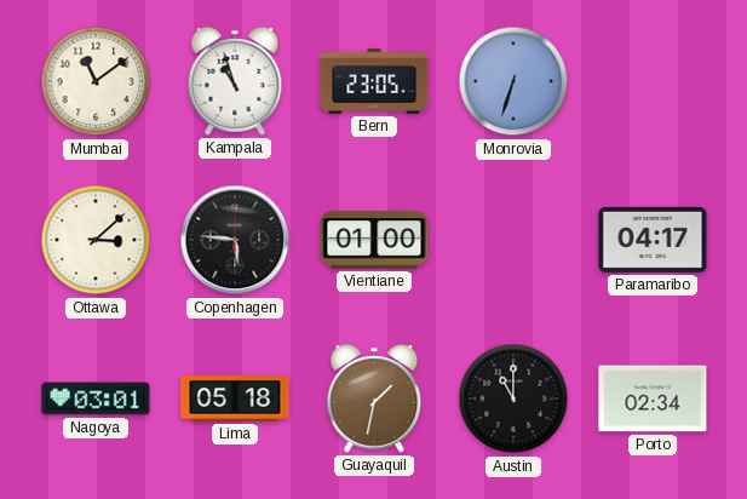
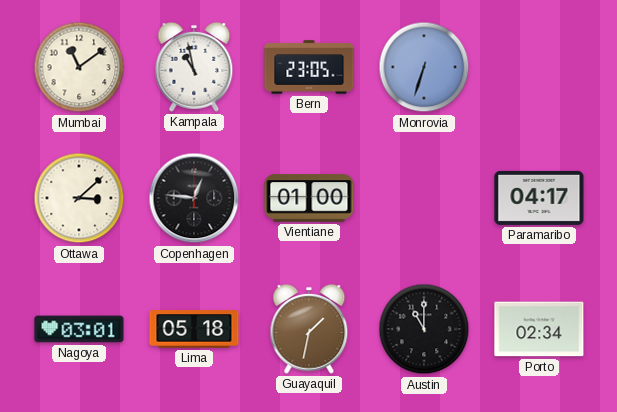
Kampala: 10:57 -> 10:58
Copenhagen: 5:46 -> 12:46
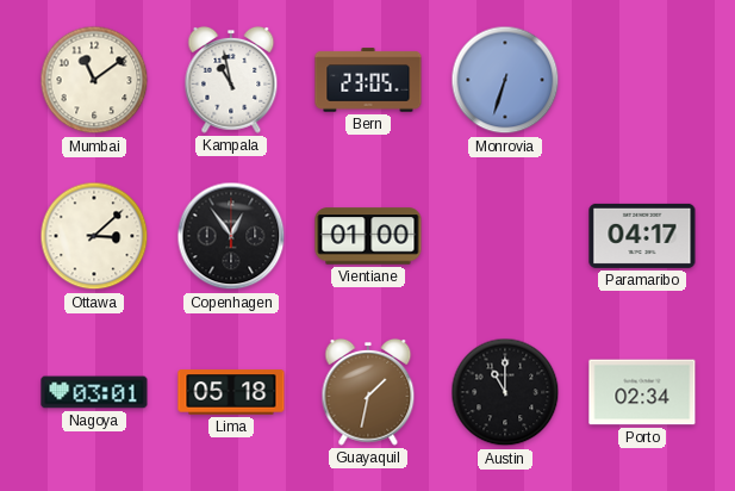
Copenhagen: 12:46 -> 12:54
